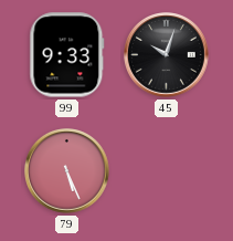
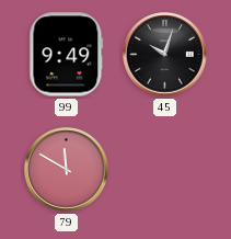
99: 9:33 -> 9:49
79: 5:26 -> 11:50
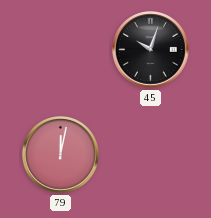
99: 9:49 -> none
79: 11:50 -> 12:02
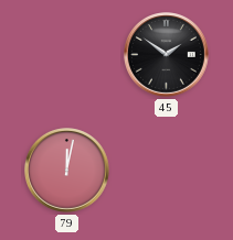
45: 10:03 -> 1:51
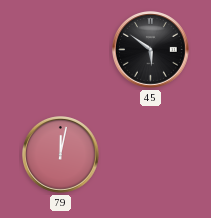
45: 1:51 -> 5:51
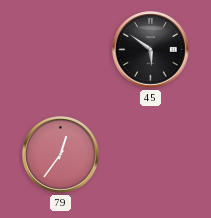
79: 12:02 -> 12:36
